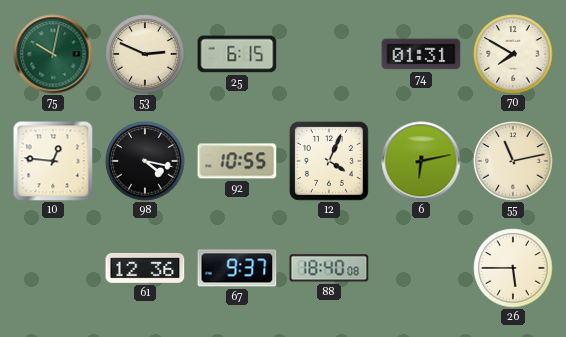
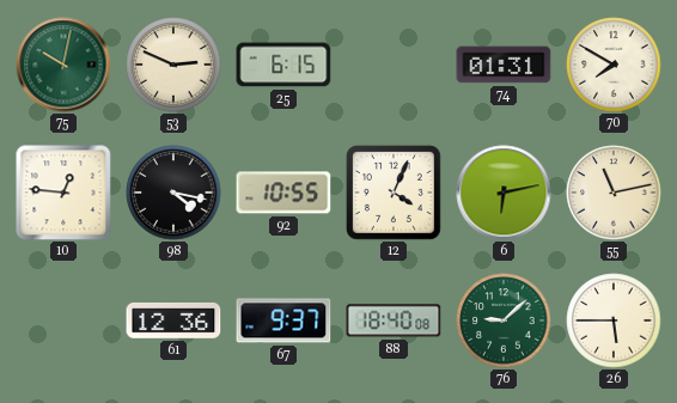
76: none -> 9:08
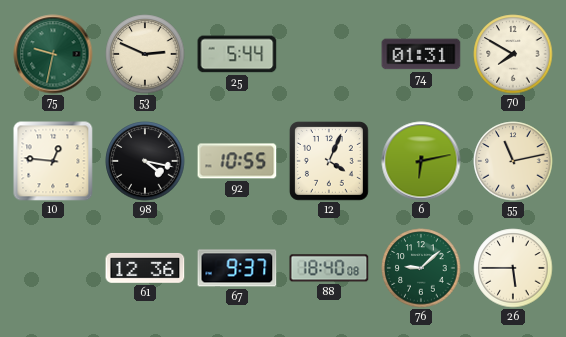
75: 10:02 -> 9:32
25: 6:15 -> 5:44
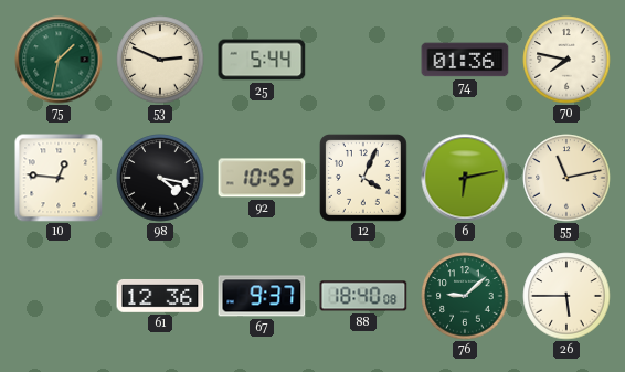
75: 9:32 -> 1:32
74: 01:31 -> 01:36
70: 7:50 -> 7:47
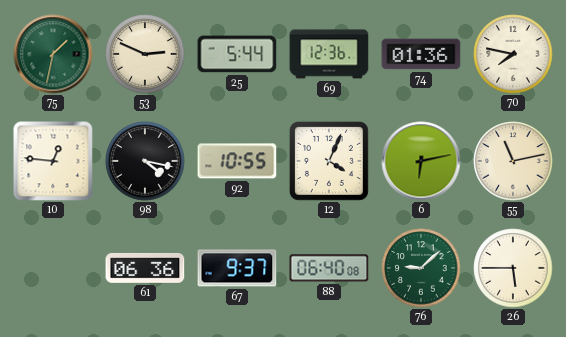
69: none -> 12:36
61: 12:36 -> 06:36
88: 18:40 -> 06:40
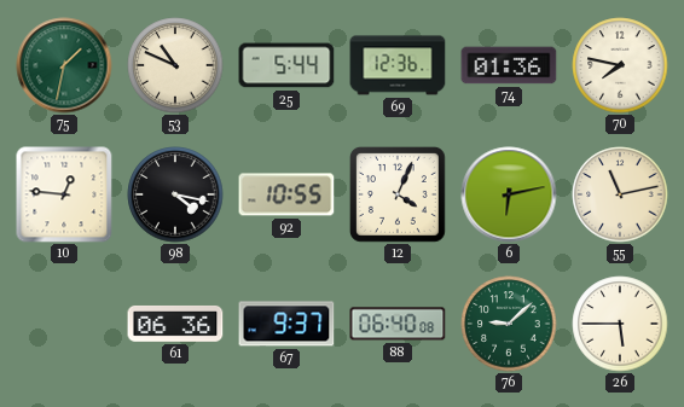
53: 2:49 -> 10:49
